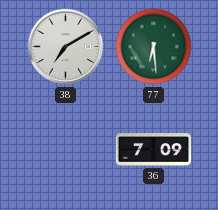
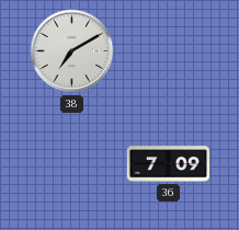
77: 6:29 -> none
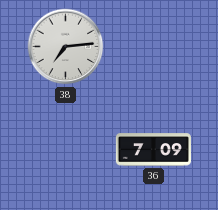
38: 7:10 -> 7:14
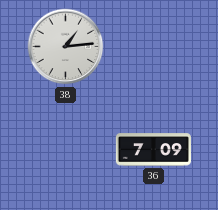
38: 7:14 -> 1:14
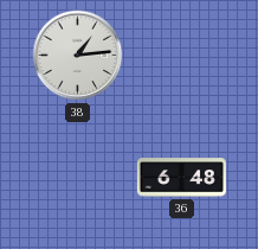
36: 7:09 -> 6:48
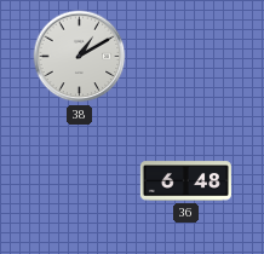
38: 1:14 -> 1:10
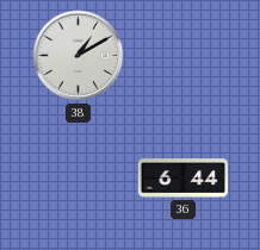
36: 6:48 -> 6:44
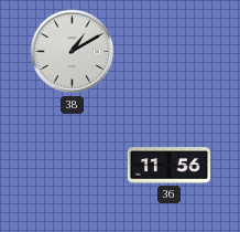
36: 6:44 -> 11:56
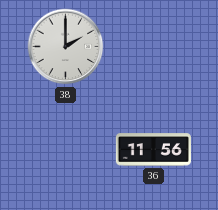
38: 1:10 -> 2:00
